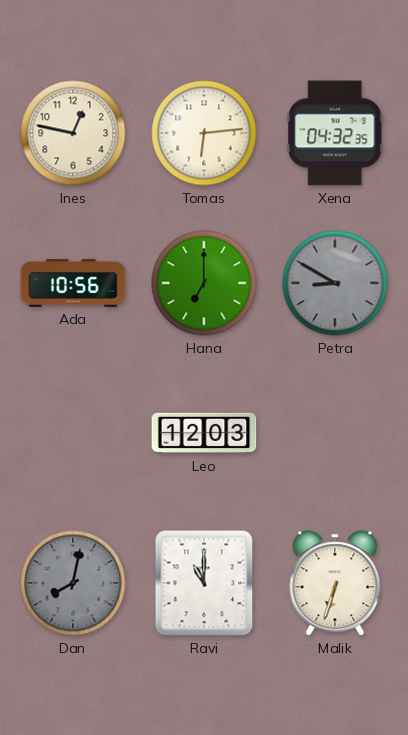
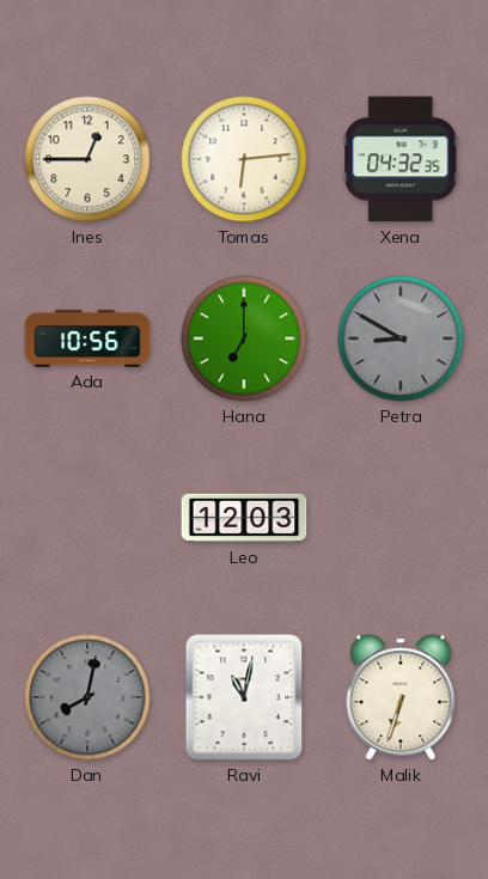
Ines: 12:47 -> 12:45
Ravi: 11:00 -> 11:02
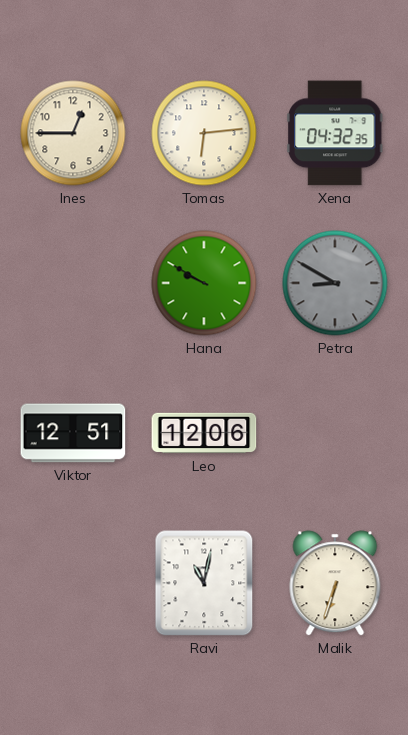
Ada: 10:56 -> none
Hana: 7:00 -> 9:50
Viktor: none -> 12:51
Leo: 12:03 -> 12:06
Dan: 8:02 -> none
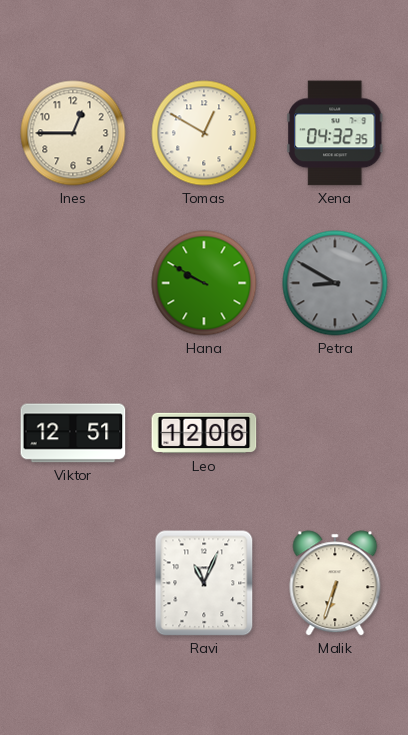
Tomas: 6:14 -> 12:50
Ravi: 11:02 -> 11:04
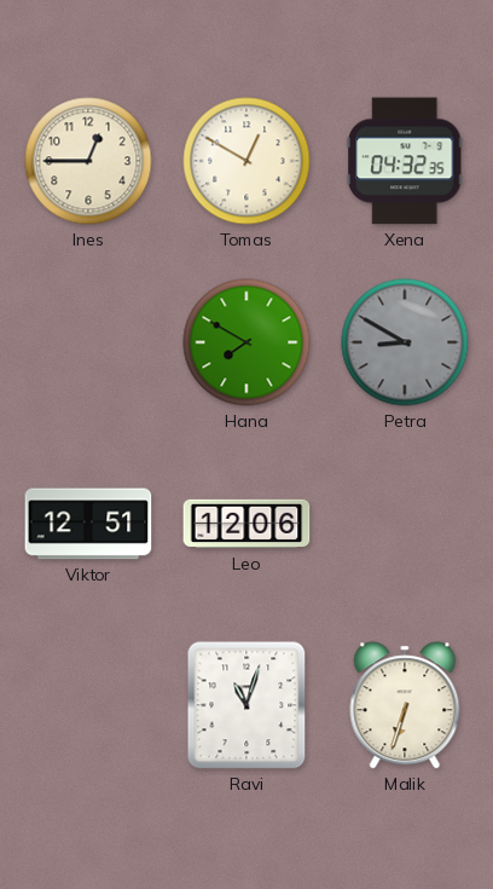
Hana: 9:50 -> 7:50
Ravi: 11:04 -> 11:03
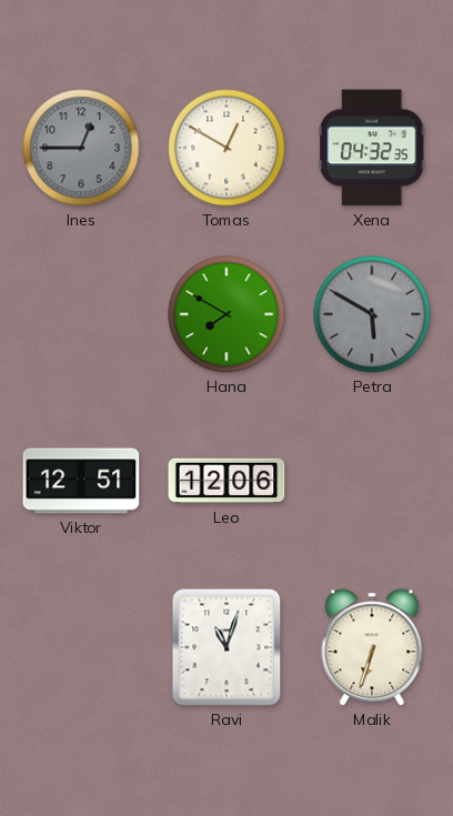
Ines dial: cream -> grey
Petra: 8:50 -> 5:50
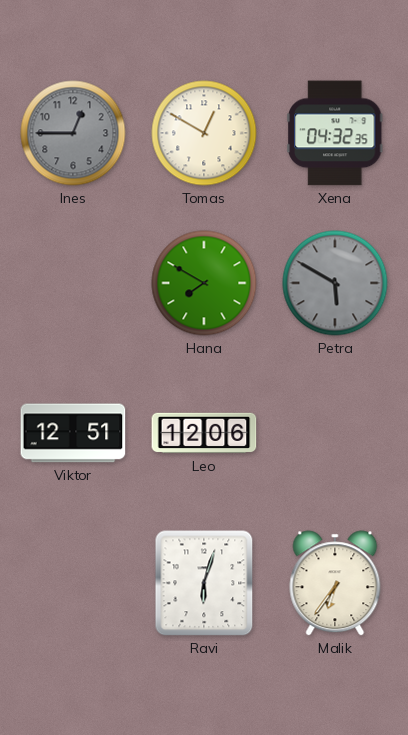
Ravi: 11:03 -> 6:03
Malik: 6:33 -> 6:36
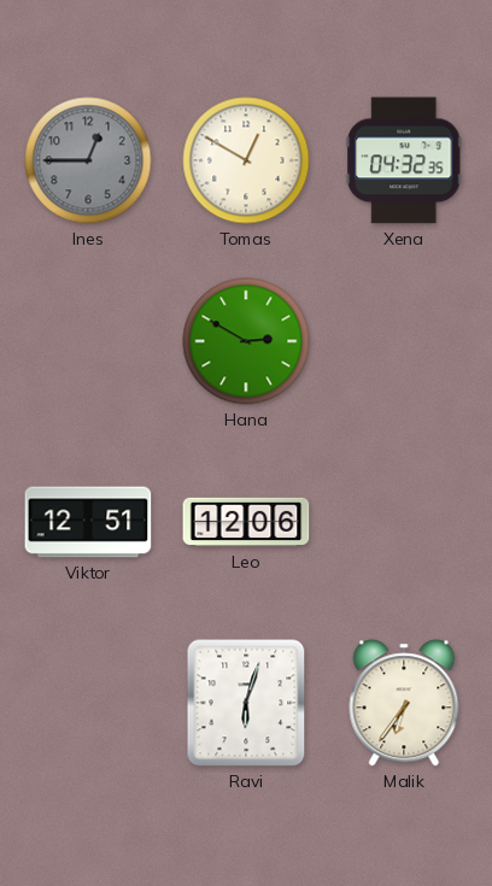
Hana: 7:50 -> 2:50
Petra: 5:50 -> none
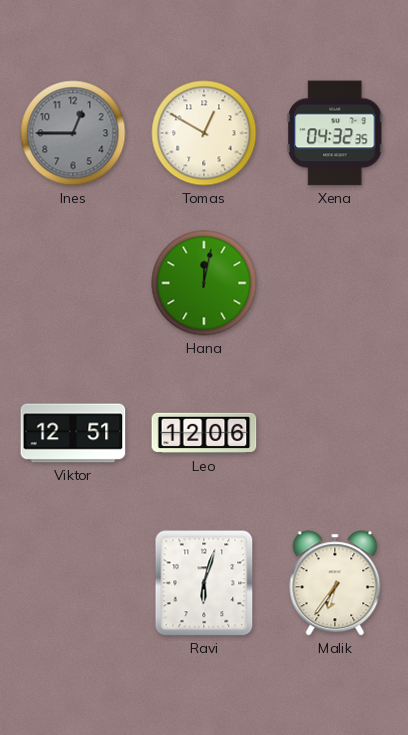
Hana: 2:50 -> 12:02
